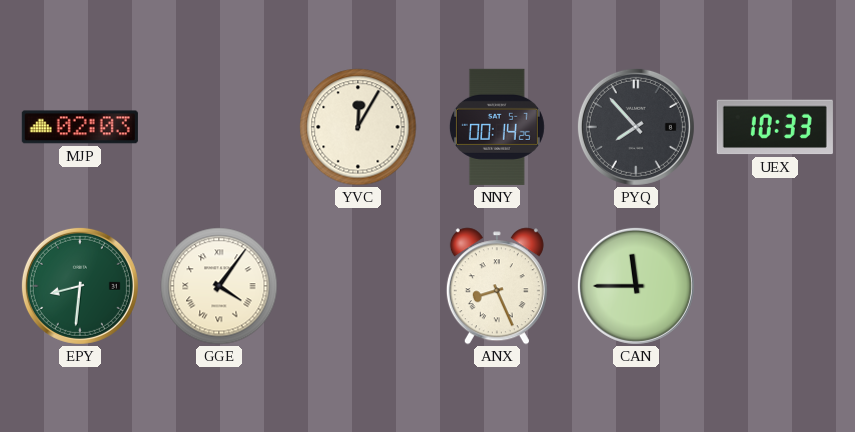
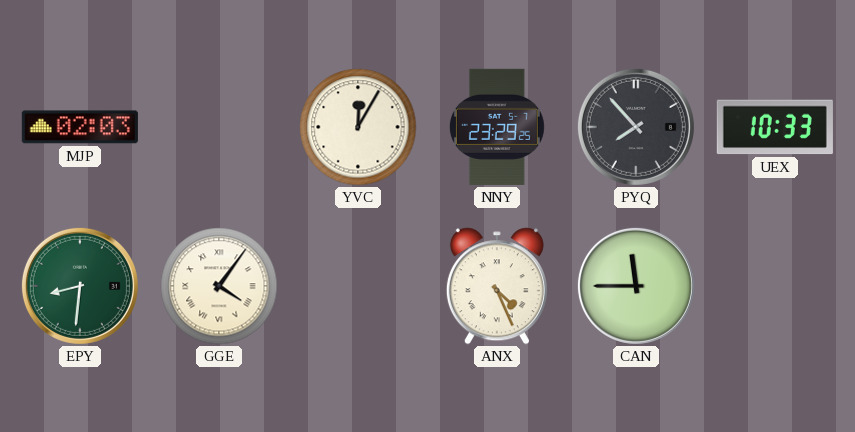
NNY: 00:14 -> 23:29
ANX: 8:26 -> 4:26
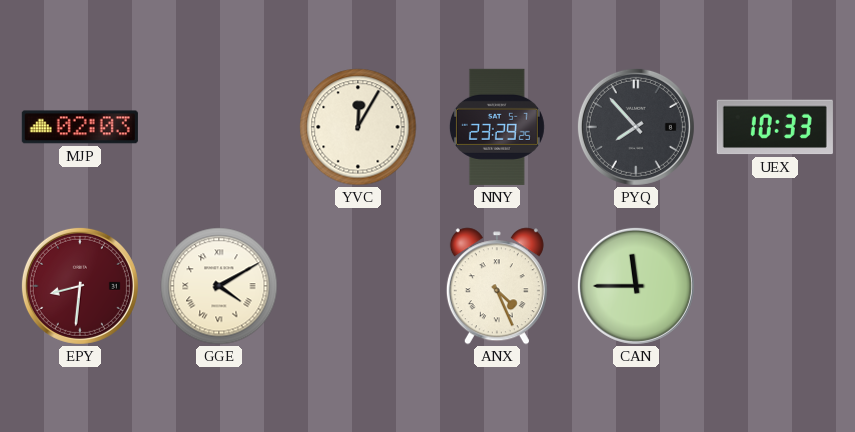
EPY dial: green -> burgundy
GGE: 4:06 -> 4:10
